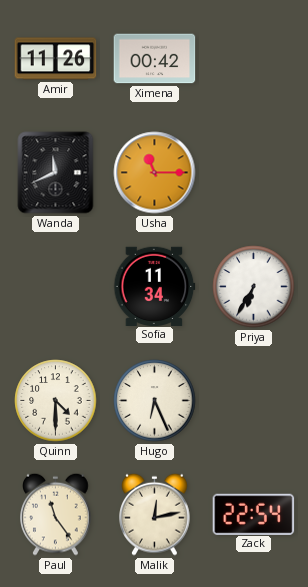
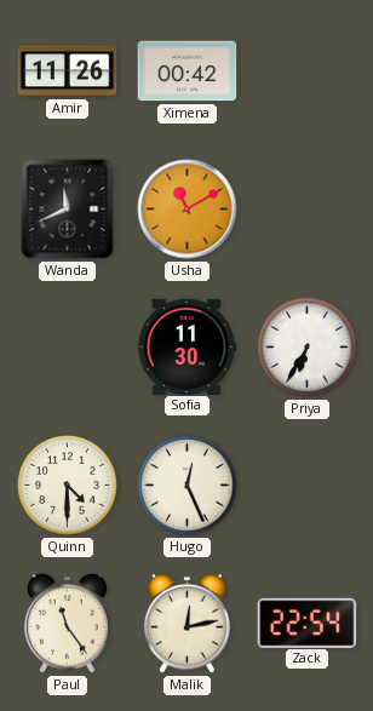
Usha: 11:15 -> 11:10
Sofia: 11:34 -> 11:30
Hugo: 6:26 -> 12:26
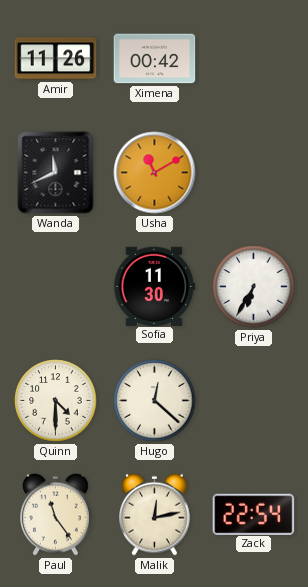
Hugo: 12:26 -> 12:22
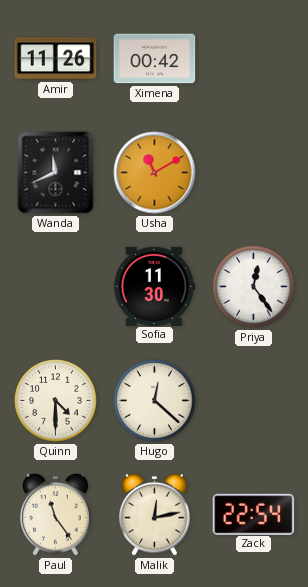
Priya: 6:35 -> 12:24
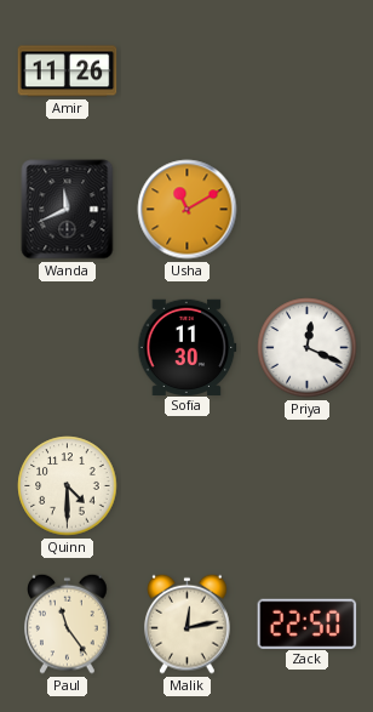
Ximena: 00:42 -> none
Priya: 12:24 -> 12:19
Hugo: 12:22 -> none
Zack: 22:54 -> 22:50
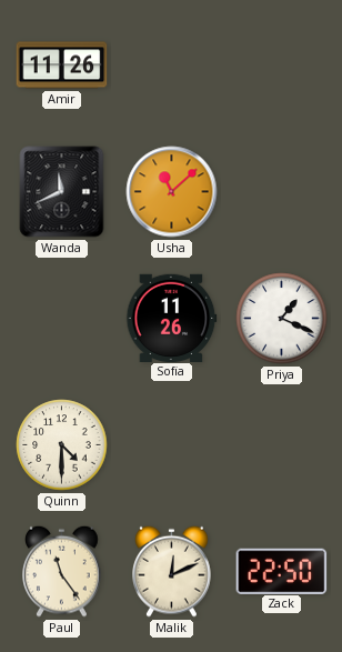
Usha: 11:10 -> 11:08
Sofia: 11:30 -> 11:26
Priya: 12:19 -> 1:19
Malik: 12:13 -> 12:11
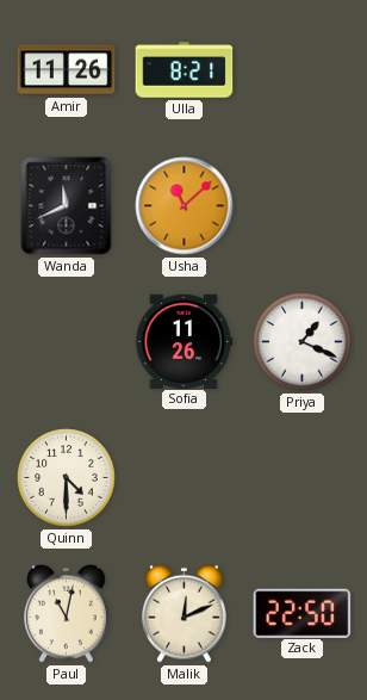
Ulla: none -> 8:21
Paul: 11:24 -> 11:02
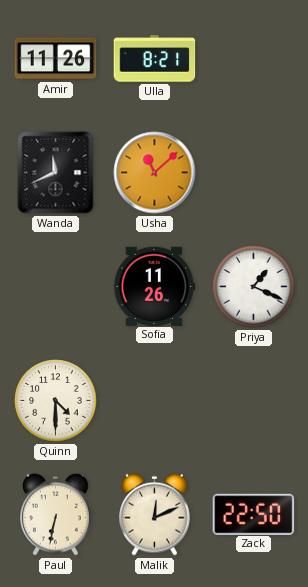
Paul: 11:02 -> 6:32
